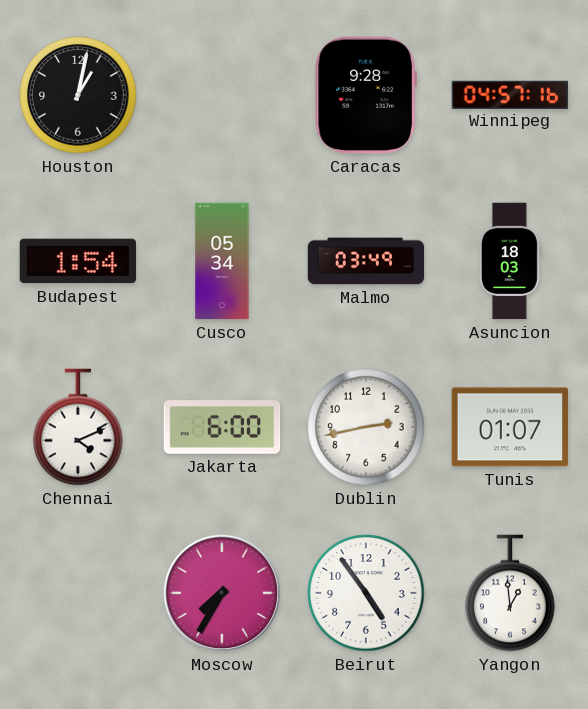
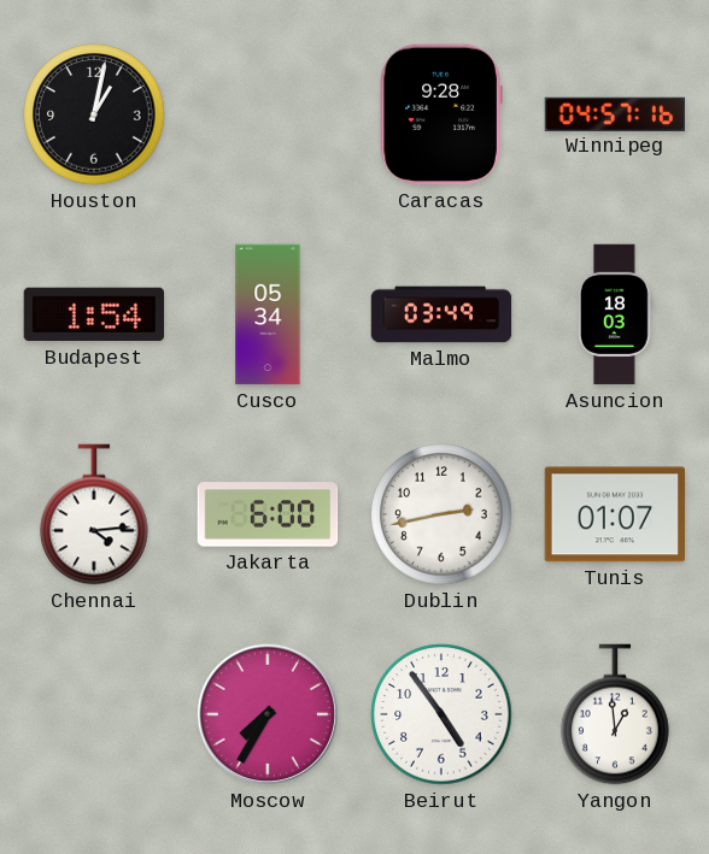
Chennai: 4:11 -> 4:14
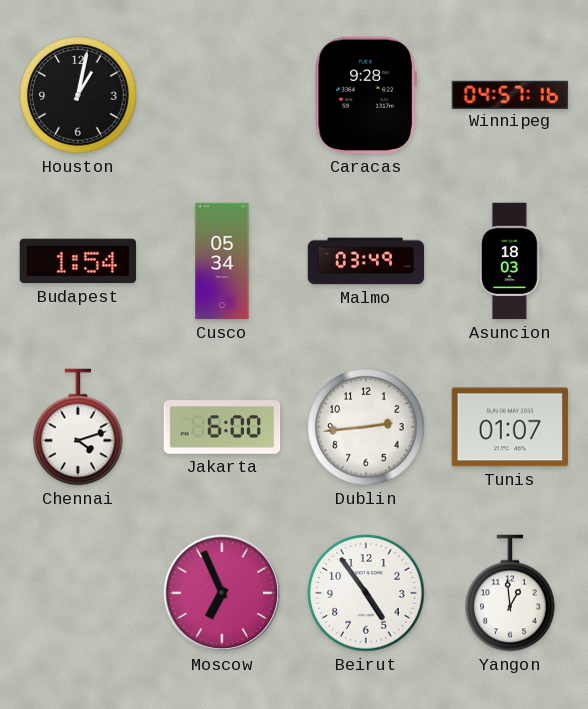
Chennai: 4:14 -> 4:12
Dublin: 2:43 -> 2:44
Moscow: 7:35 -> 6:56
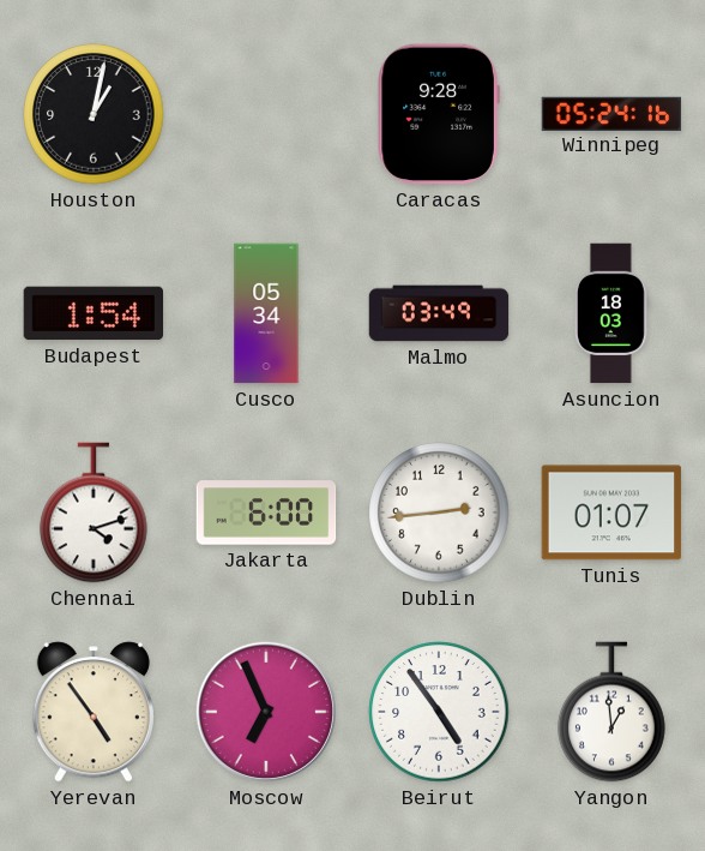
Winnipeg: 04:57 -> 05:24
Yerevan: none -> 4:54
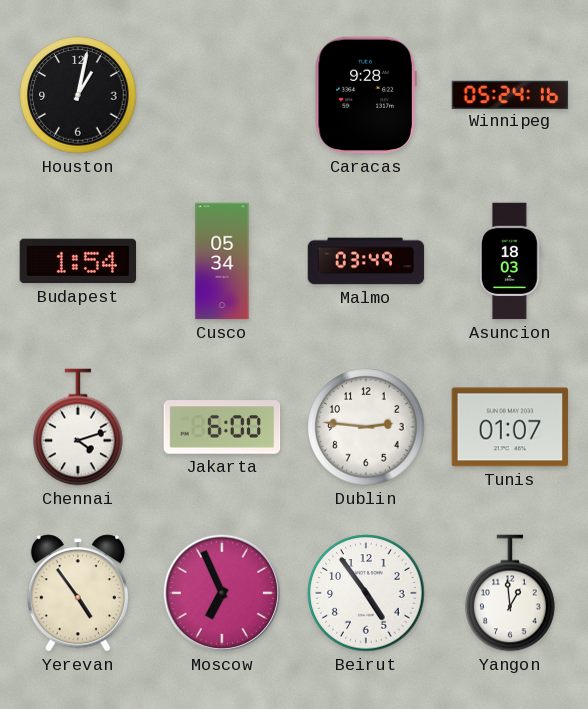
Dublin: 2:44 -> 2:46
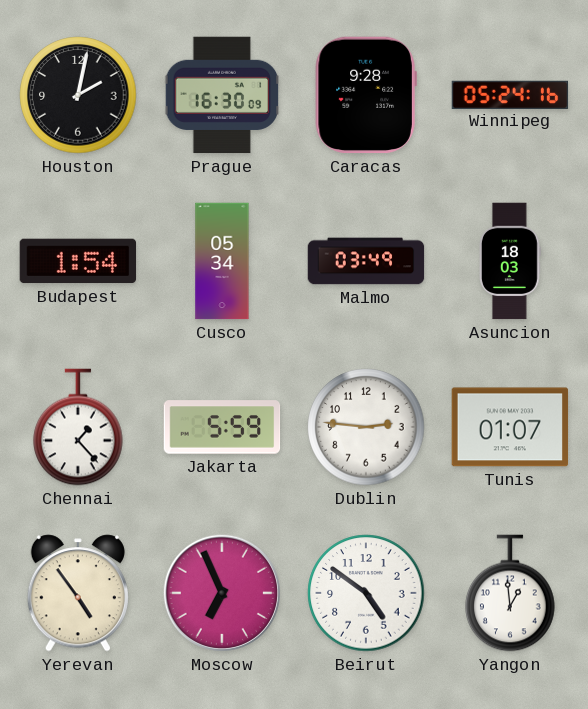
Houston: 1:02 -> 2:02
Prague: none -> 16:30
Chennai: 4:12 -> 1:23
Jakarta: 6:00 -> 5:59
Beirut: 4:54 -> 4:51
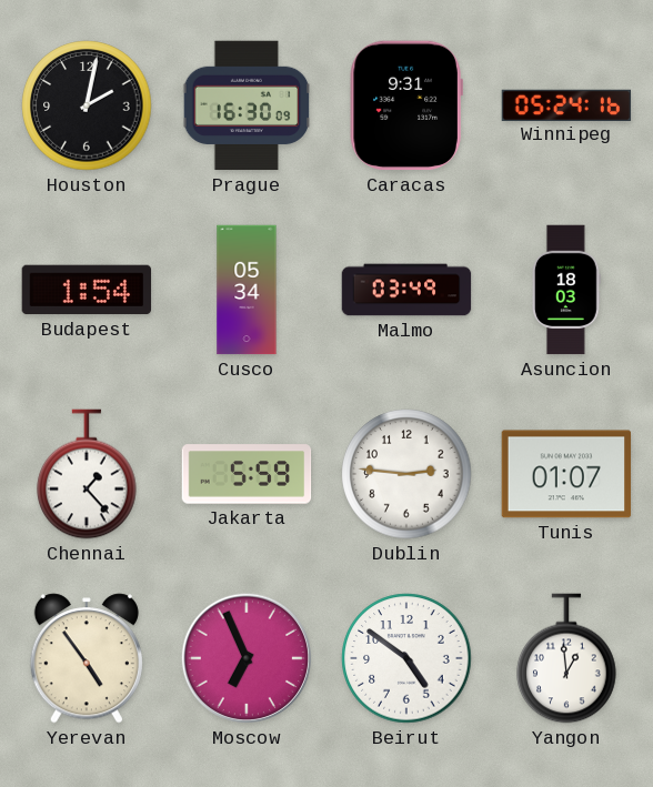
Caracas: 9:28 -> 9:31
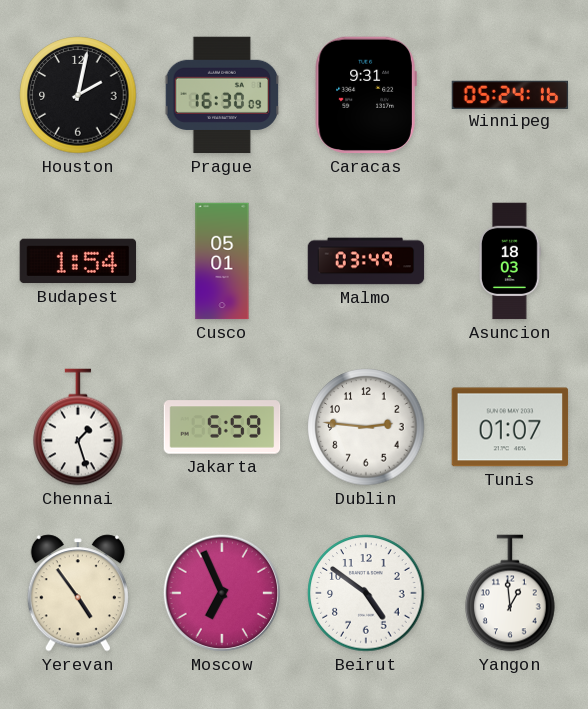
Cusco: 05:34 -> 05:01
Chennai: 1:23 -> 1:27
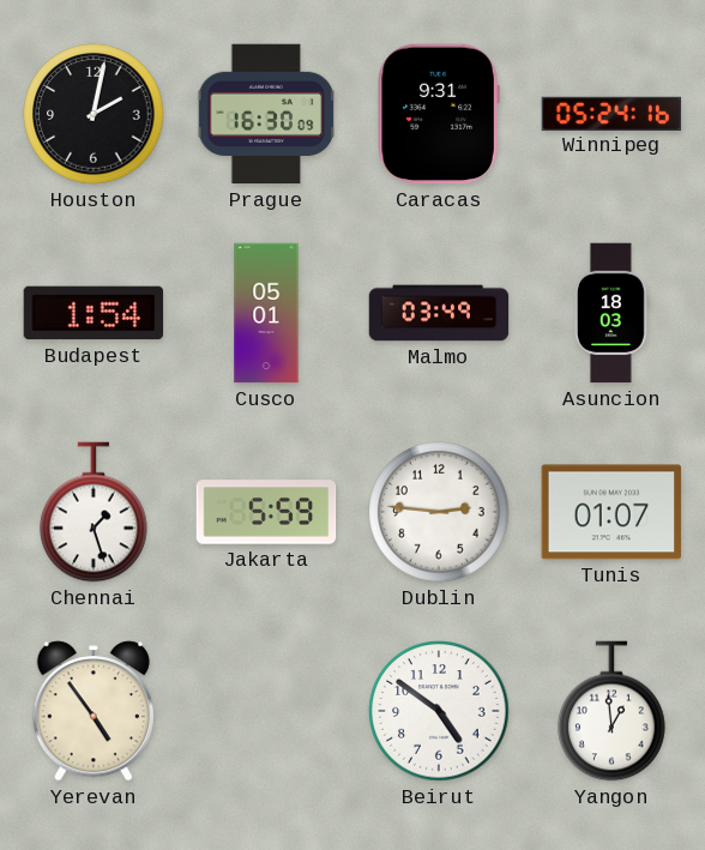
Moscow: 6:56 -> none
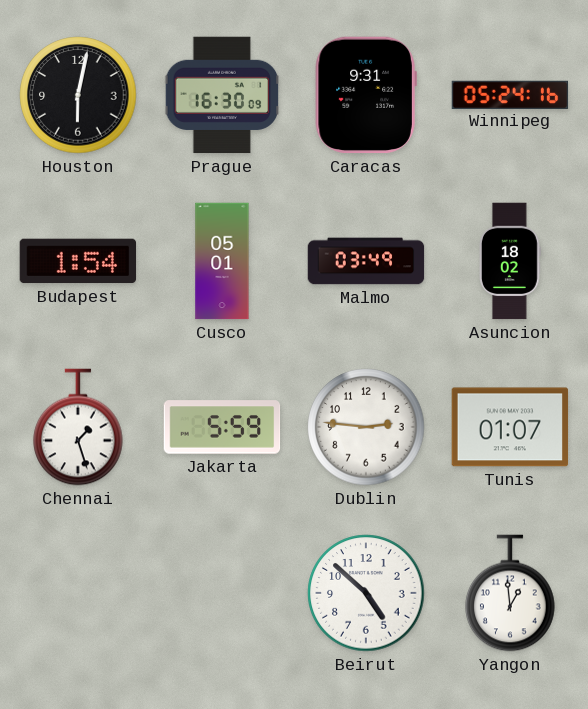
Houston: 2:02 -> 6:02
Asuncion: 18:03 -> 18:02
Yerevan: 4:54 -> none
Beirut: 4:51 -> 4:52
